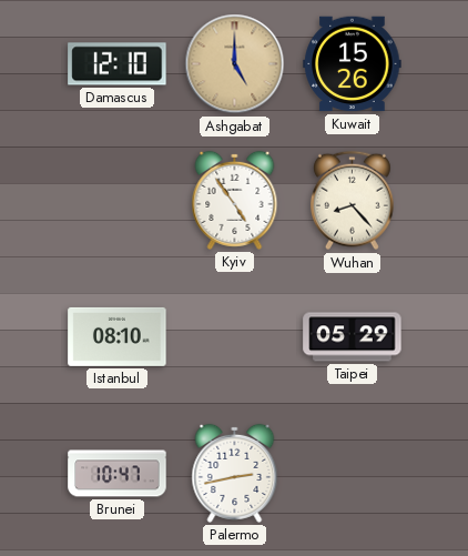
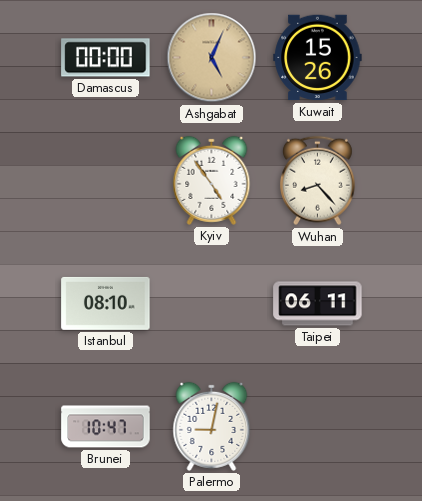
Damascus: 12:10 -> 00:00
Ashgabat: 5:00 -> 5:04
Taipei: 05:29 -> 06:11
Palermo: 2:43 -> 9:02
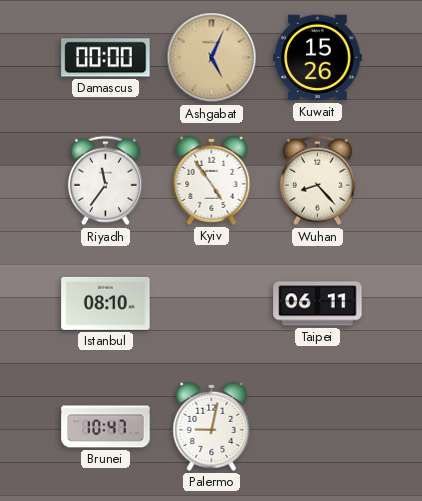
Riyadh: none -> 11:36
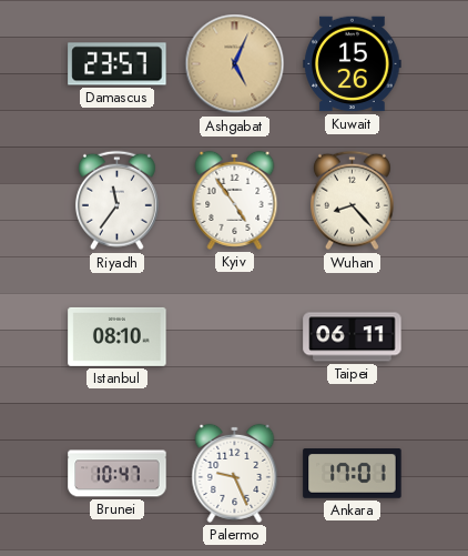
Damascus: 00:00 -> 23:57
Palermo: 9:02 -> 9:26
Ankara: none -> 17:01
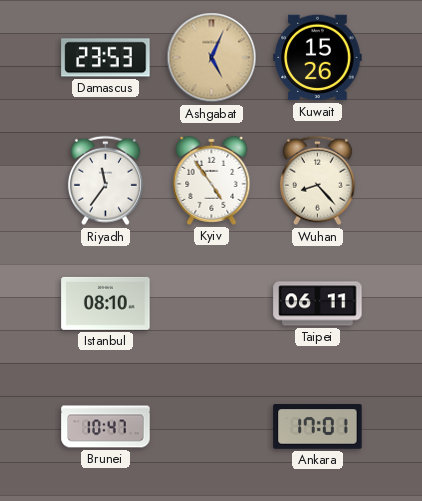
Damascus: 23:57 -> 23:53
Palermo: 9:26 -> none
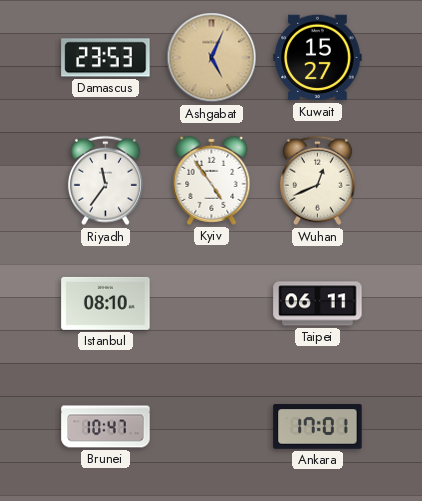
Kuwait: 15:26 -> 15:27
Wuhan: 8:23 -> 12:41
